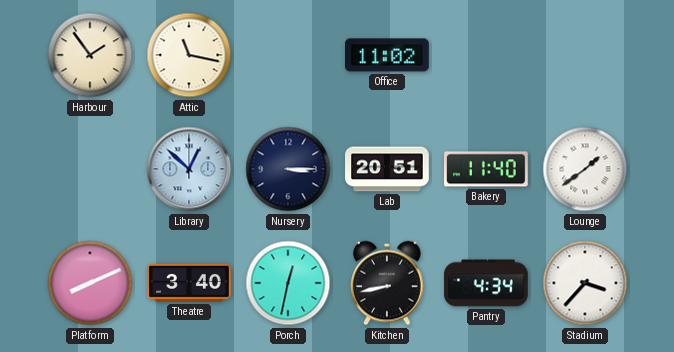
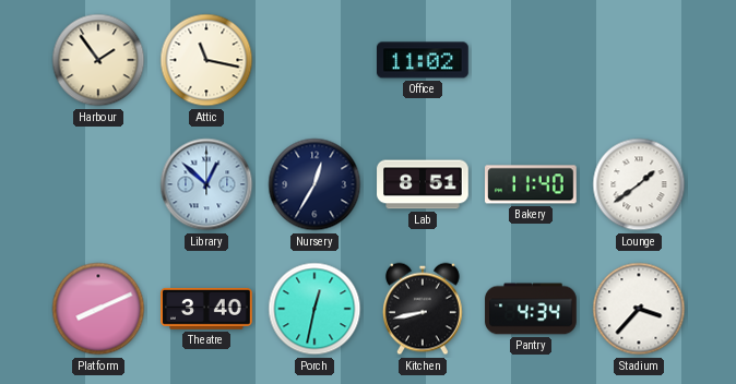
Nursery: 3:15 -> 12:35
Lab: 20:51 -> 8:51
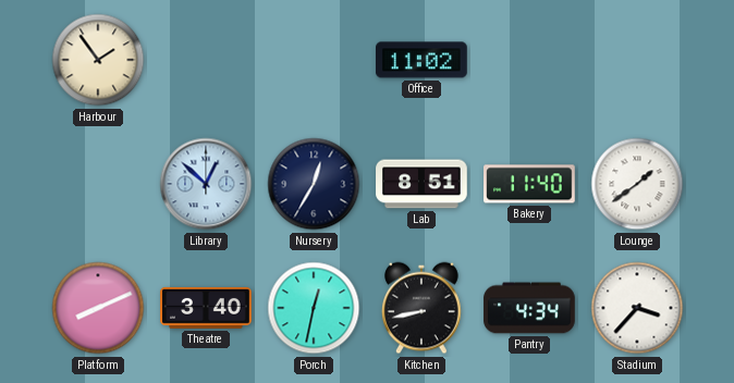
Attic: 11:17 -> none
